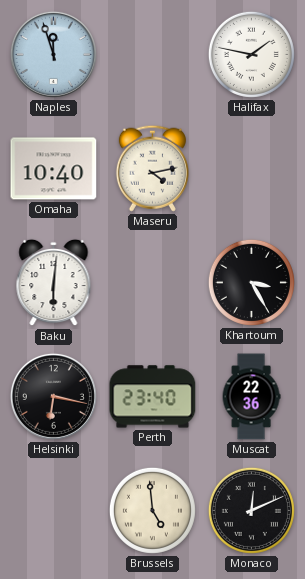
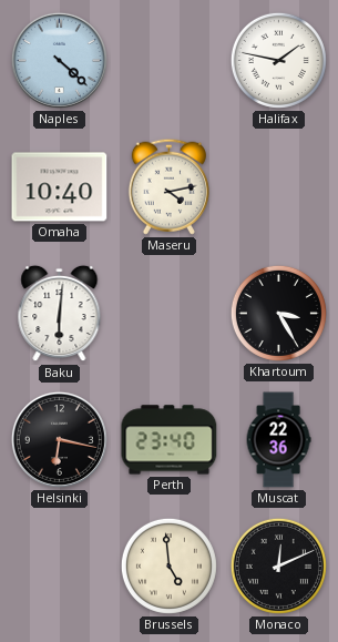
Naples: 11:57 -> 4:22
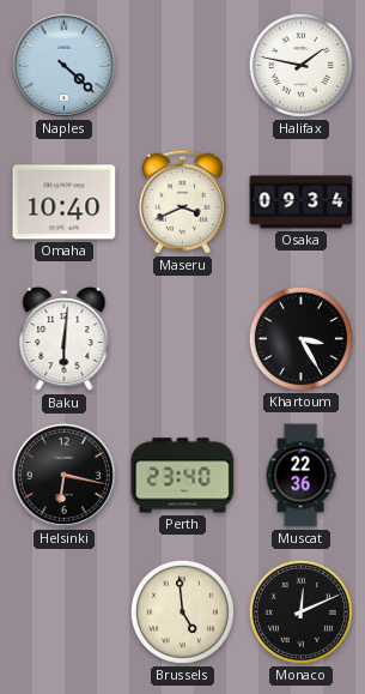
Maseru: 4:13 -> 3:41
Osaka: none -> 09:34
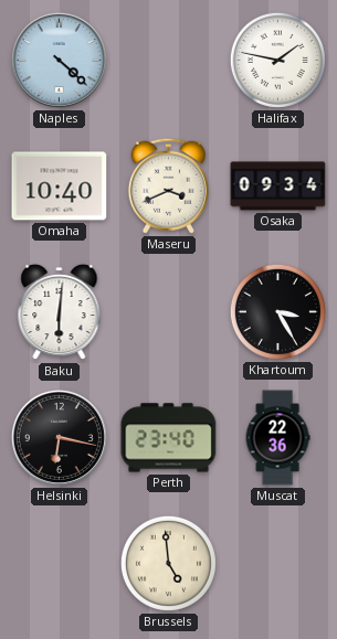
Monaco: 12:11 -> none
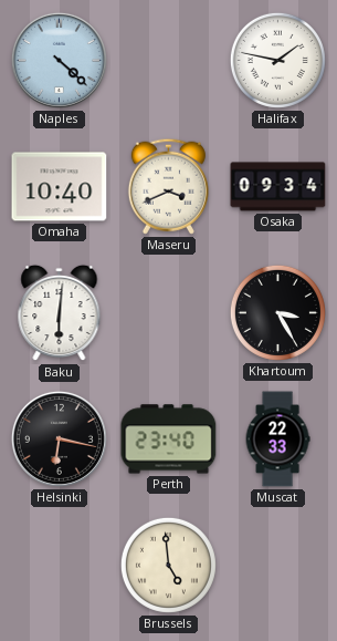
Muscat: 22:36 -> 22:33
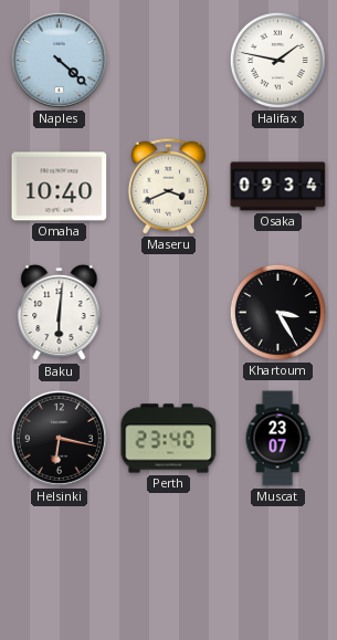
Muscat: 22:33 -> 23:07
Brussels: 4:59 -> none
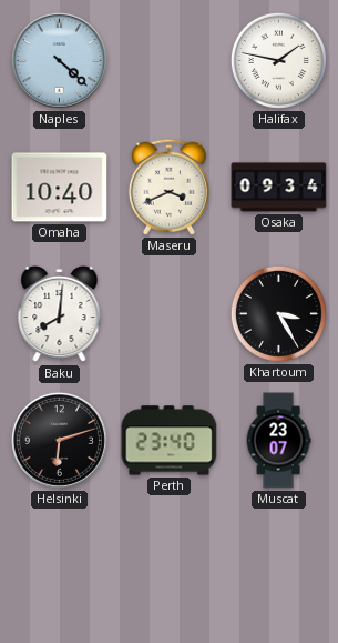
Baku: 6:01 -> 8:01
Helsinki: 6:17 -> 6:12
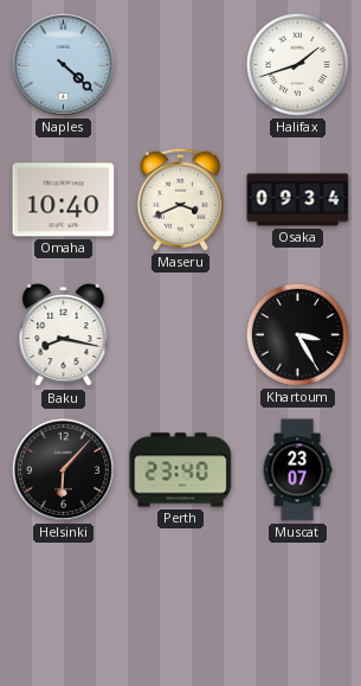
Halifax: 1:47 -> 1:42
Baku: 8:01 -> 8:17
Helsinki: 6:12 -> 6:07
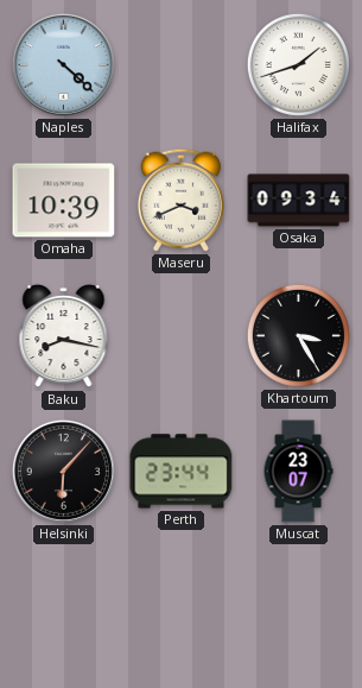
Omaha: 10:40 -> 10:39
Perth: 23:40 -> 23:44
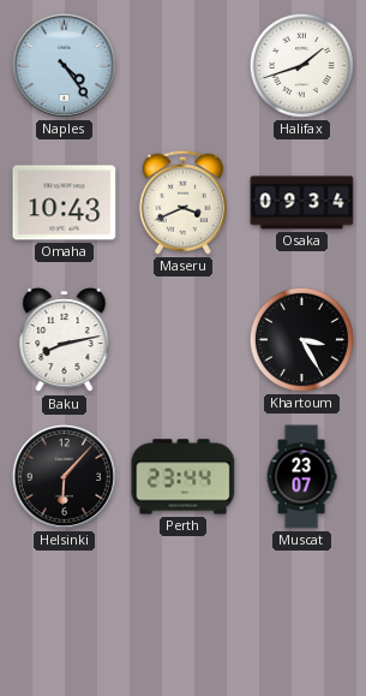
Naples: 4:22 -> 4:24
Omaha: 10:39 -> 10:43
Baku: 8:17 -> 8:13
